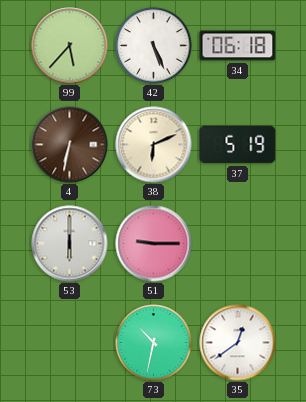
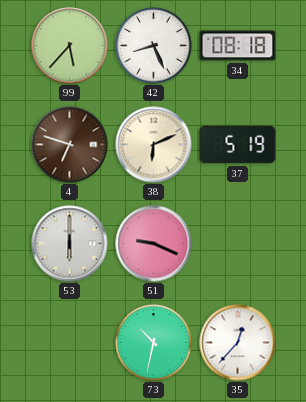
42: 5:26 -> 8:26
34: 06:18 -> 08:18
4: 6:32 -> 6:48
51: 9:15 -> 9:19
35: 12:39 -> 12:37
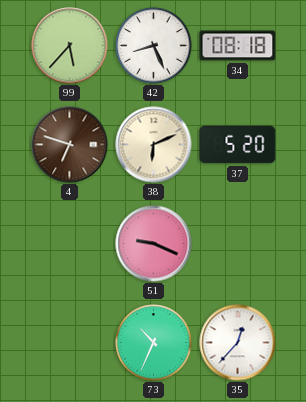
37: 5:19 -> 5:20
53: 6:00 -> none
73: 10:32 -> 10:34
